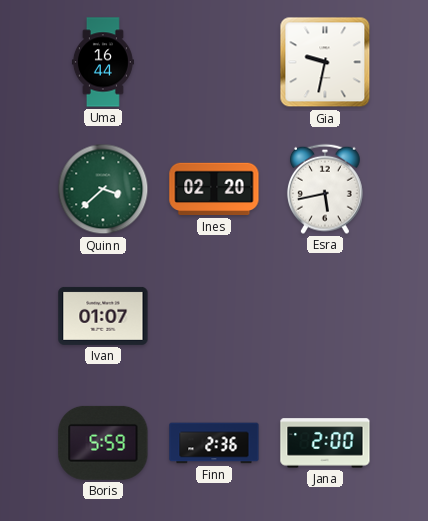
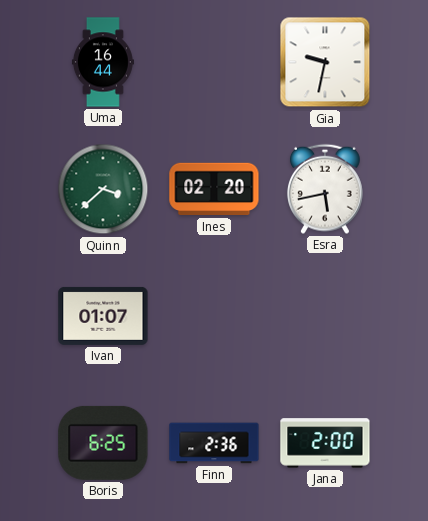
Boris: 5:59 -> 6:25
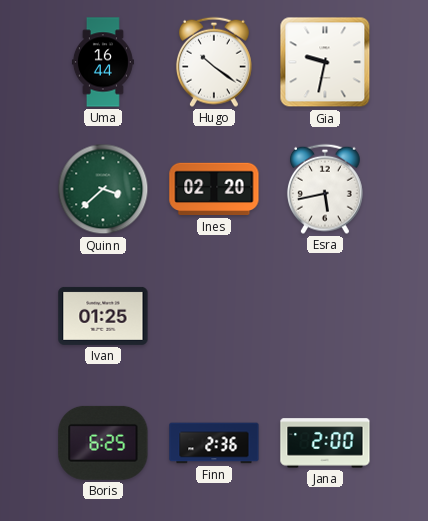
Hugo: none -> 10:21
Ivan: 01:07 -> 01:25
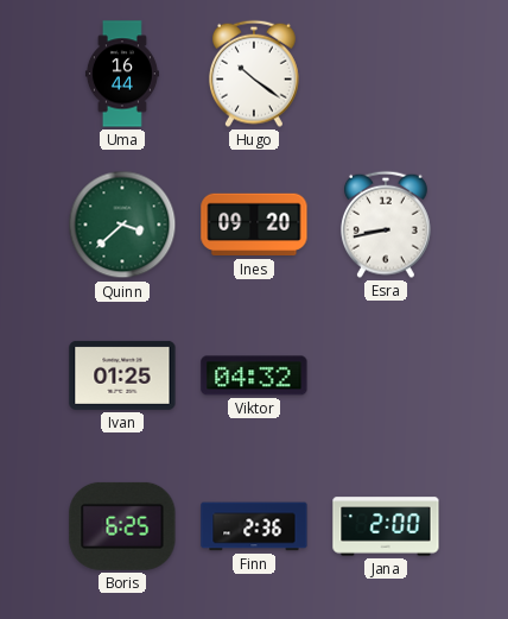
Gia: 9:32 -> none
Ines: 02:20 -> 09:20
Esra: 5:43 -> 8:43
Viktor: none -> 04:32
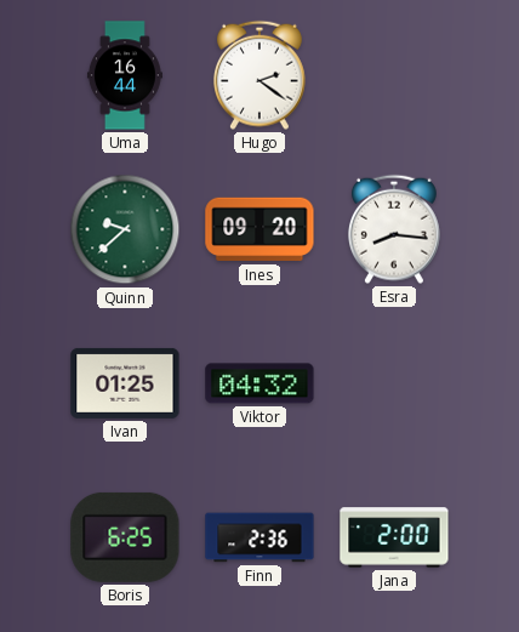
Hugo: 10:21 -> 2:21
Quinn: 3:38 -> 9:38
Esra: 8:43 -> 8:16
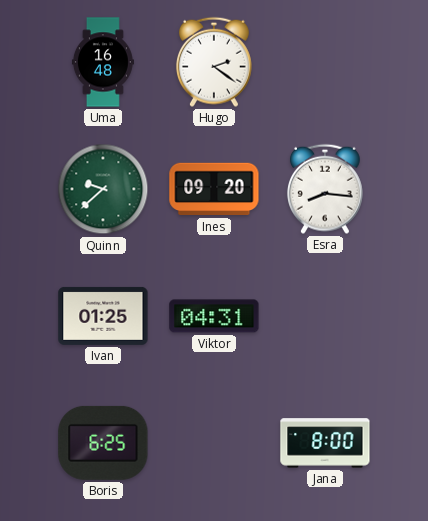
Uma: 16:44 -> 16:48
Viktor: 04:32 -> 04:31
Finn: 2:36 -> none
Jana: 2:00 -> 8:00
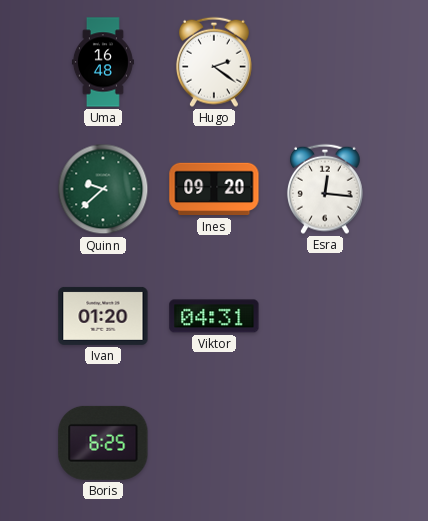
Esra: 8:16 -> 12:16
Ivan: 01:25 -> 01:20
Jana: 8:00 -> none
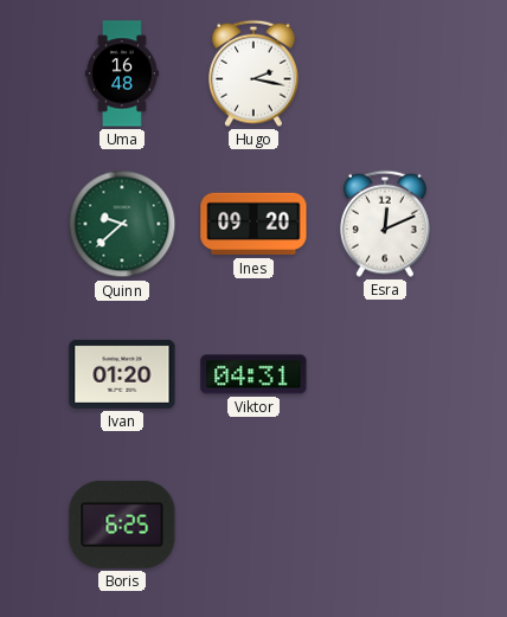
Hugo: 2:21 -> 2:17
Esra: 12:16 -> 12:11
